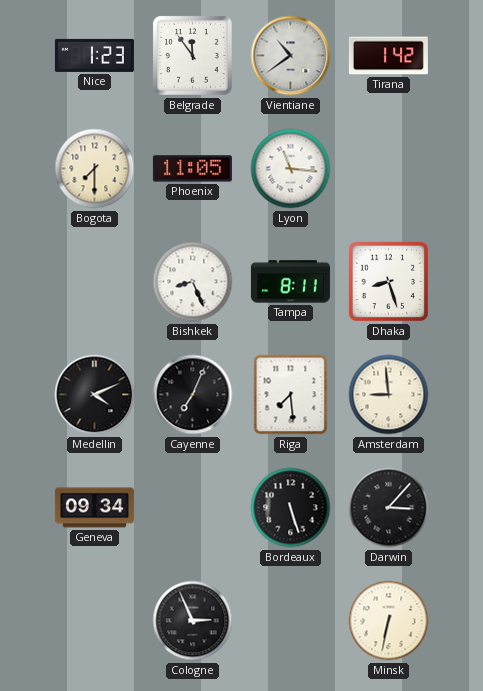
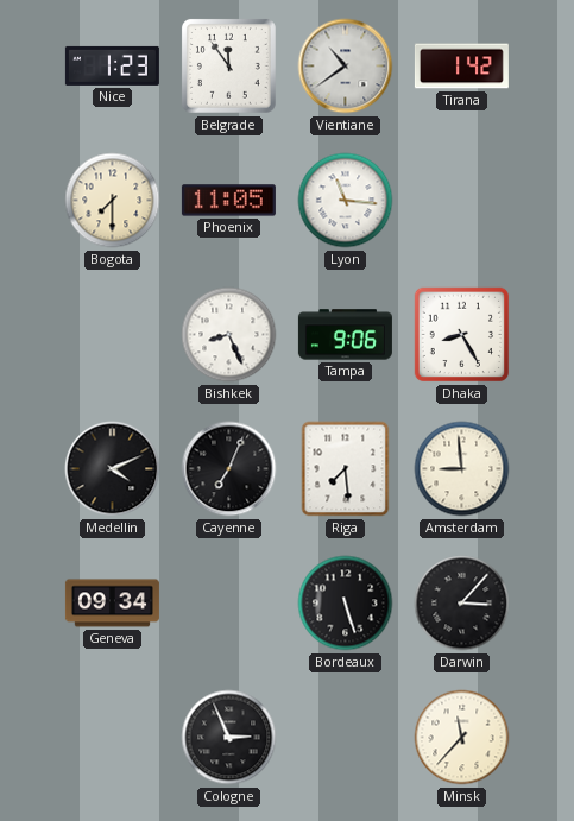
Tampa: 8:11 -> 9:06
Dhaka: 8:27 -> 8:25
Minsk: 6:32 -> 11:37
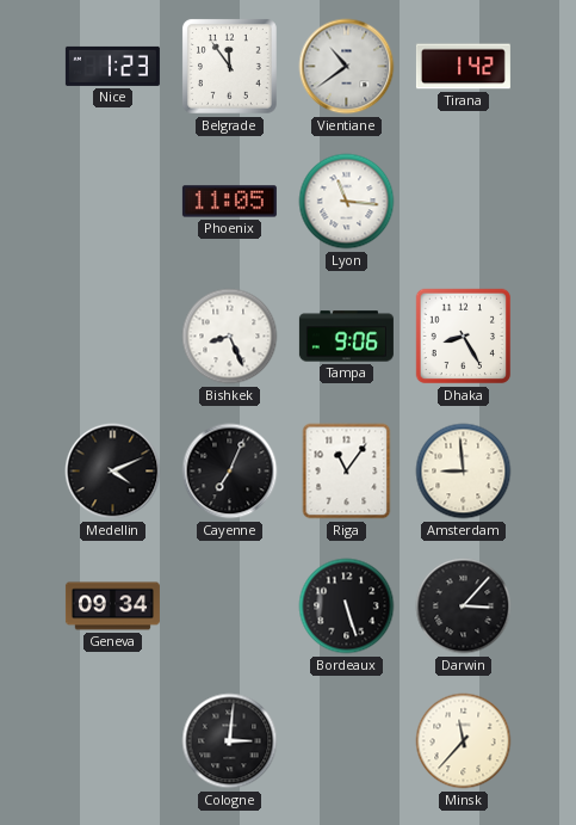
Bogota: 7:30 -> none
Riga: 7:29 -> 11:06
Cologne: 2:56 -> 3:01
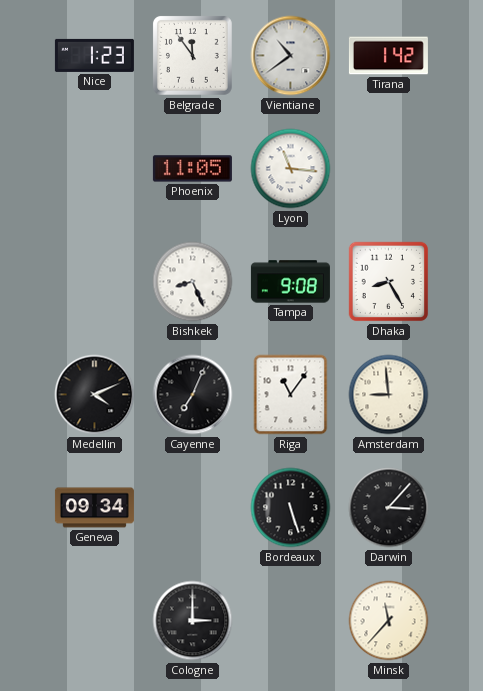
Tampa: 9:06 -> 9:08
Cologne: 3:01 -> 3:00
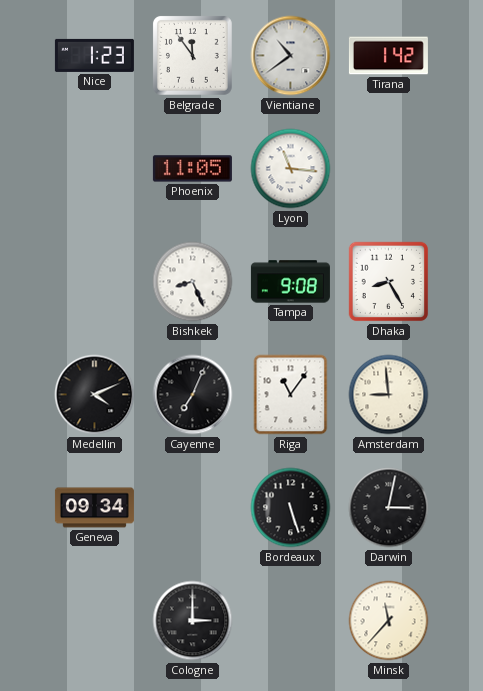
Darwin: 3:07 -> 3:02
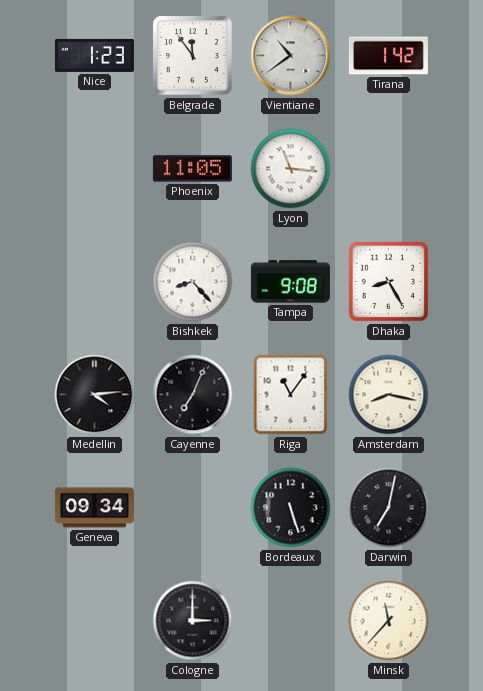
Bishkek: 8:26 -> 8:23
Medellin: 4:11 -> 4:14
Amsterdam: 8:59 -> 8:17
Darwin: 3:02 -> 7:02
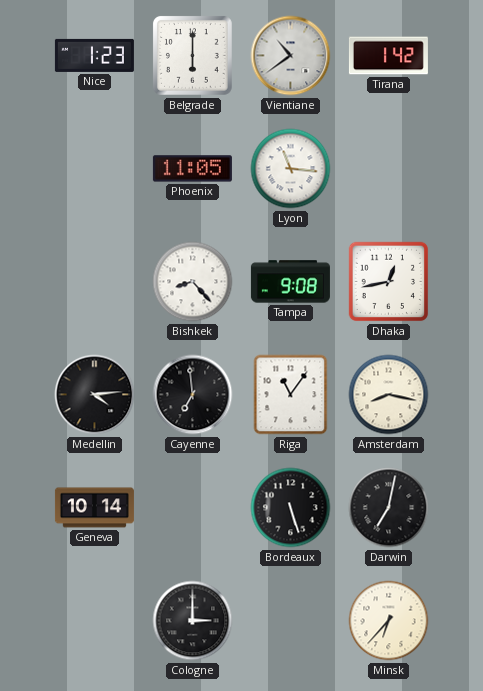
Belgrade: 11:54 -> 6:00
Dhaka: 8:25 -> 12:43
Cayenne: 7:04 -> 6:59
Geneva: 09:34 -> 10:14
Minsk: 11:37 -> 6:37
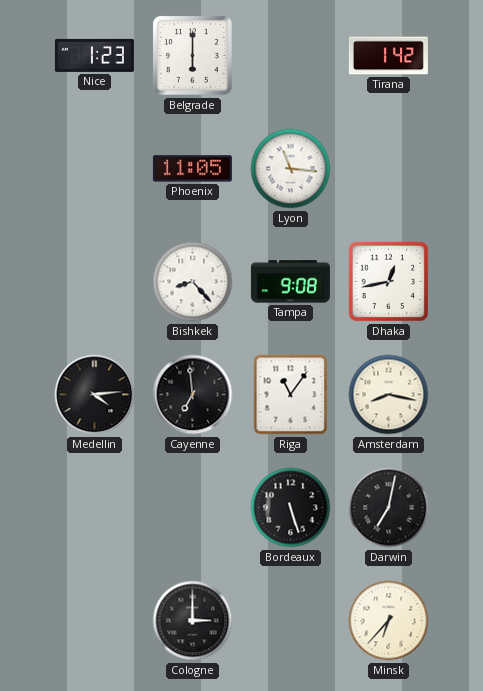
Vientiane: 10:39 -> none
Geneva: 10:14 -> none
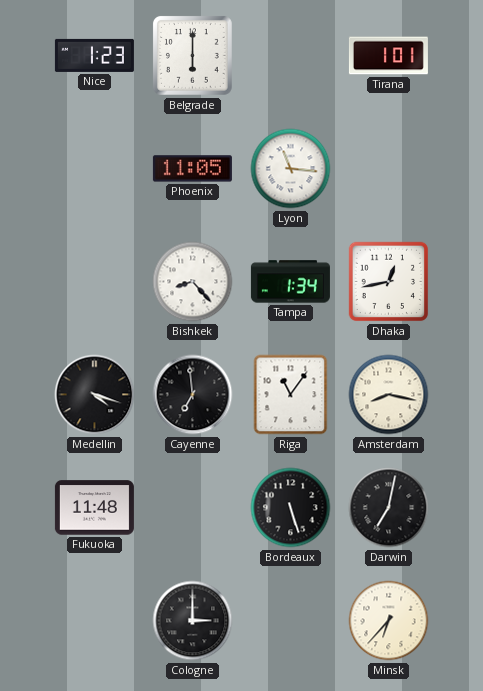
Tirana: 1:42 -> 1:01
Tampa: 9:08 -> 1:34
Medellin: 4:14 -> 4:18
Fukuoka: none -> 11:48
